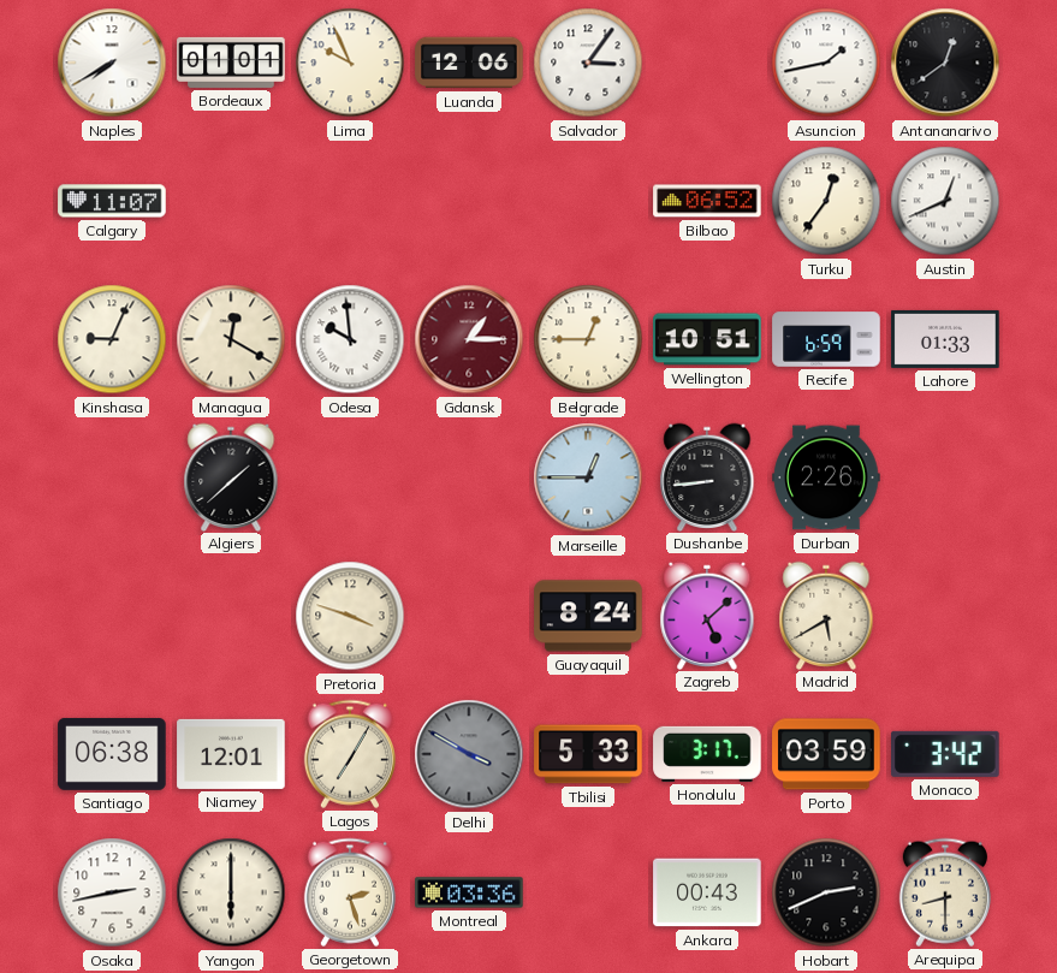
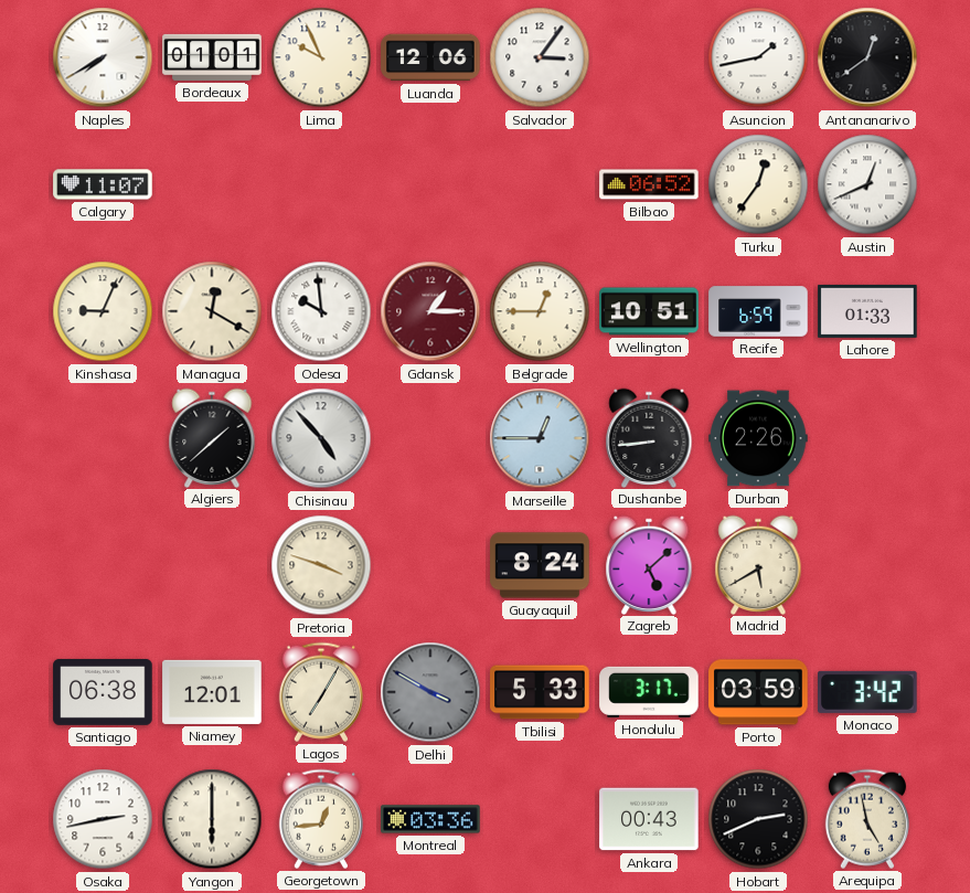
Chisinau: none -> 4:53
Georgetown: 2:27 -> 12:44
Arequipa: 8:30 -> 4:58
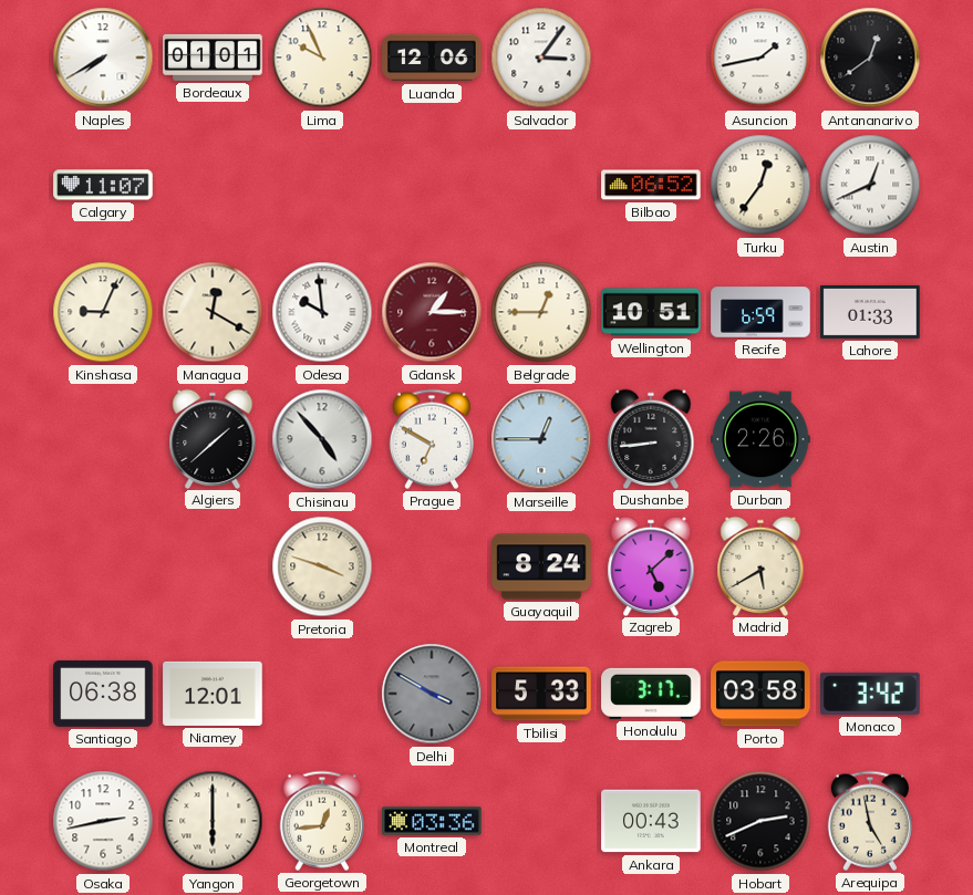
Prague: none -> 6:50
Lagos: 7:05 -> none
Porto: 03:59 -> 03:58
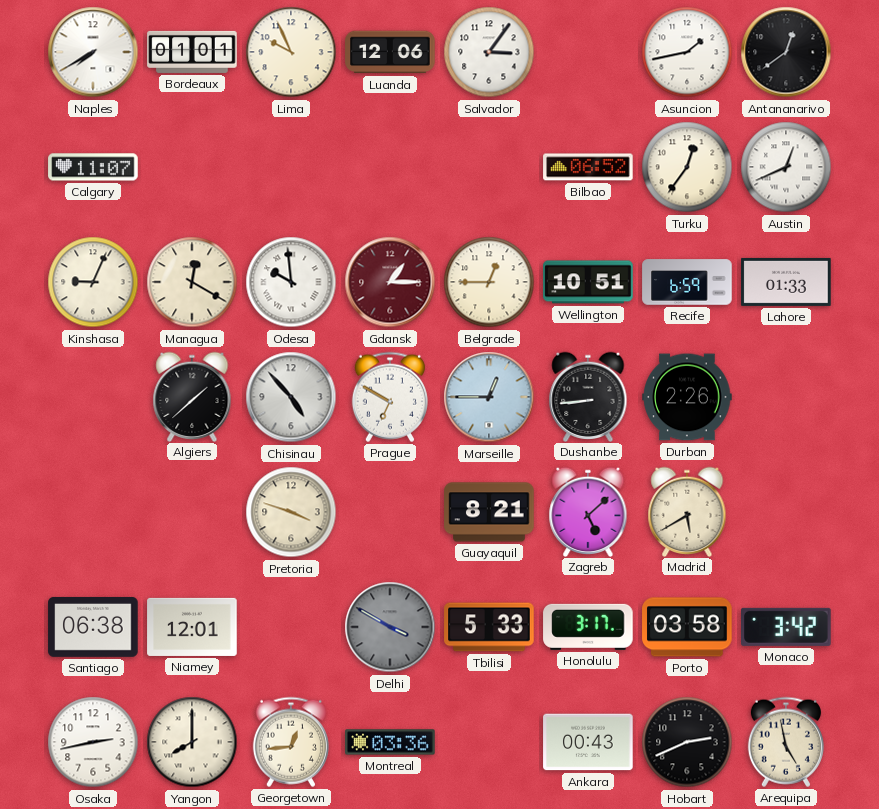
Guayaquil: 8:24 -> 8:21
Yangon: 6:00 -> 8:00
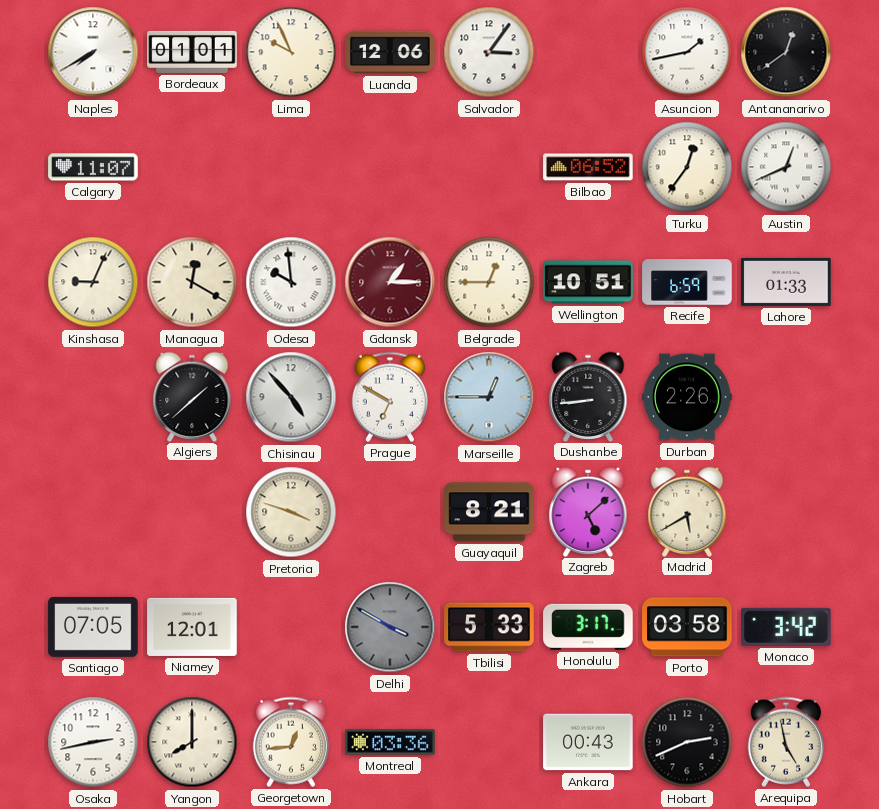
Santiago: 06:38 -> 07:05
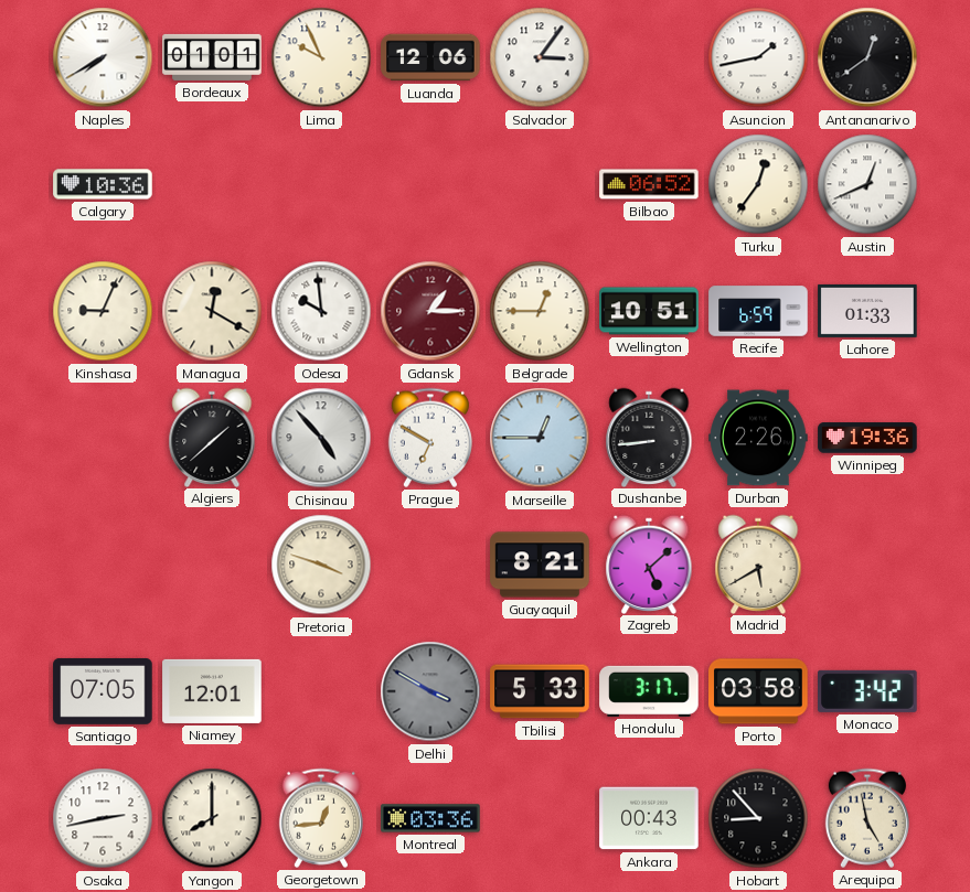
Calgary: 11:07 -> 10:36
Winnipeg: none -> 19:36
Hobart: 2:41 -> 8:53
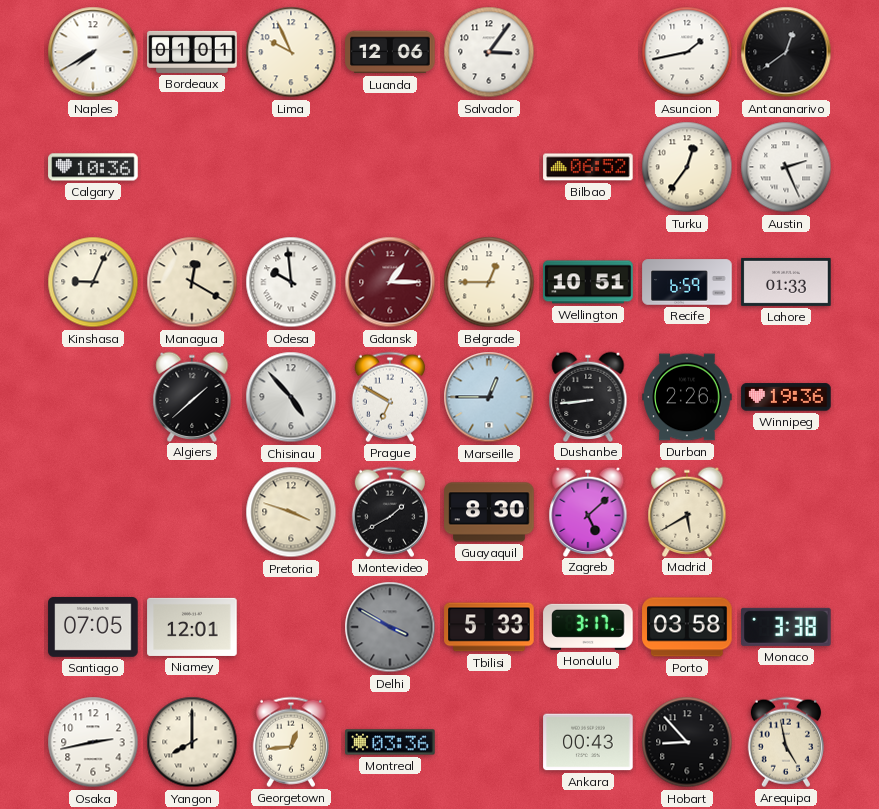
Austin: 12:41 -> 2:26
Montevideo: none -> 1:40
Guayaquil: 8:21 -> 8:30
Monaco: 3:42 -> 3:38
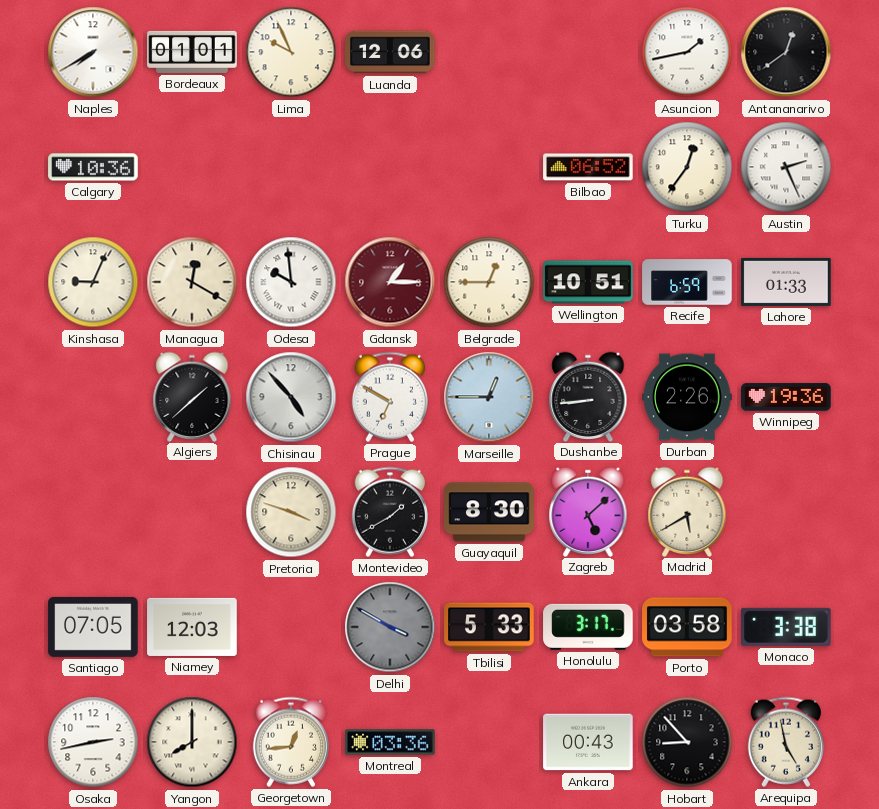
Salvador: 3:06 -> none
Niamey: 12:01 -> 12:03
